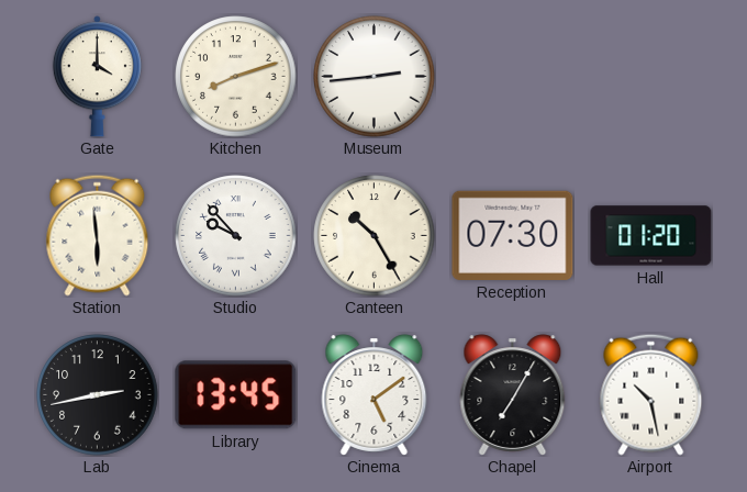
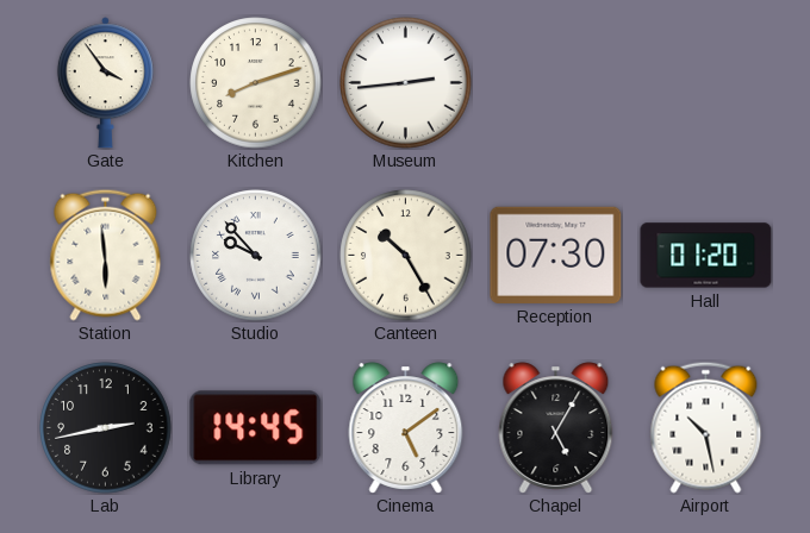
Gate: 4:00 -> 3:54
Library: 13:45 -> 14:45
Chapel: 7:05 -> 5:05
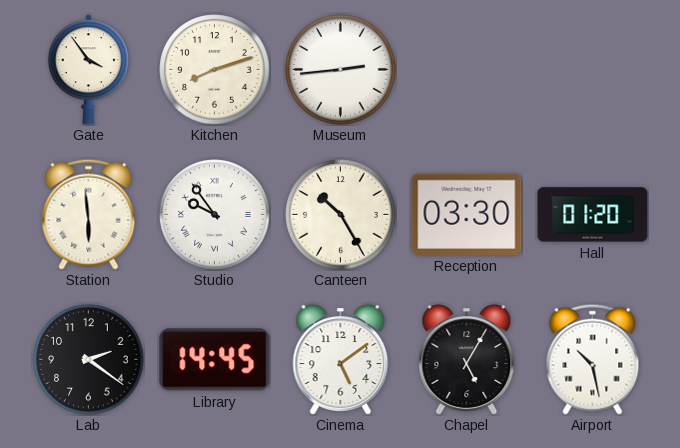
Studio: 9:53 -> 9:54
Reception: 07:30 -> 03:30
Lab: 2:43 -> 2:21
